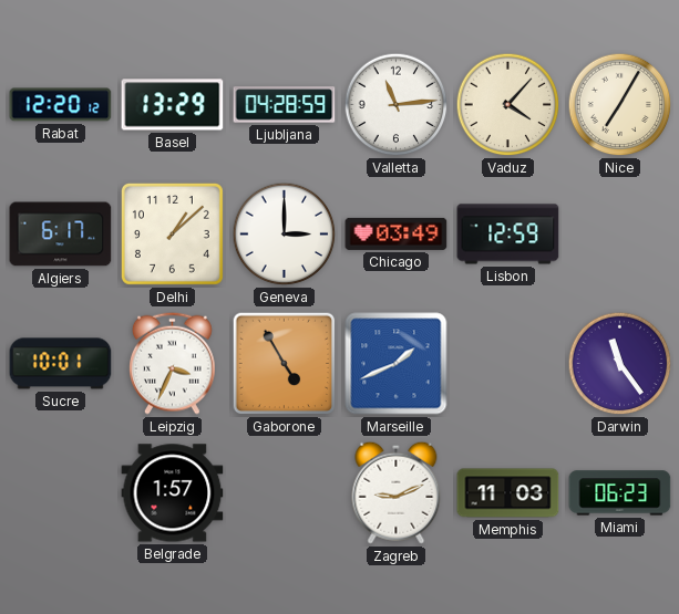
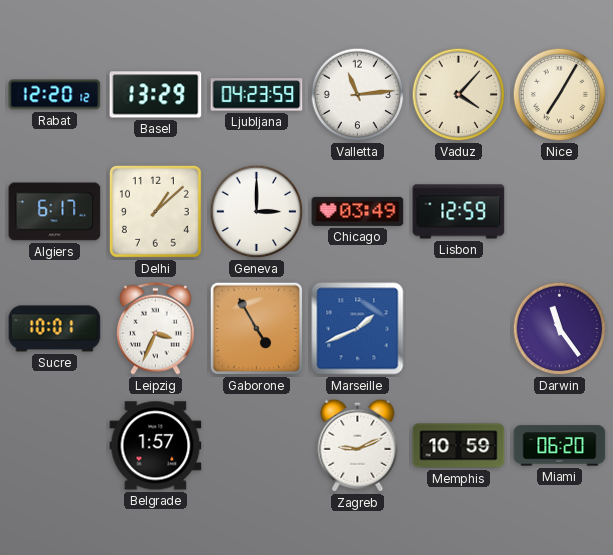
Ljubljana: 04:28 -> 04:23
Memphis: 11:03 -> 10:59
Miami: 06:23 -> 06:20
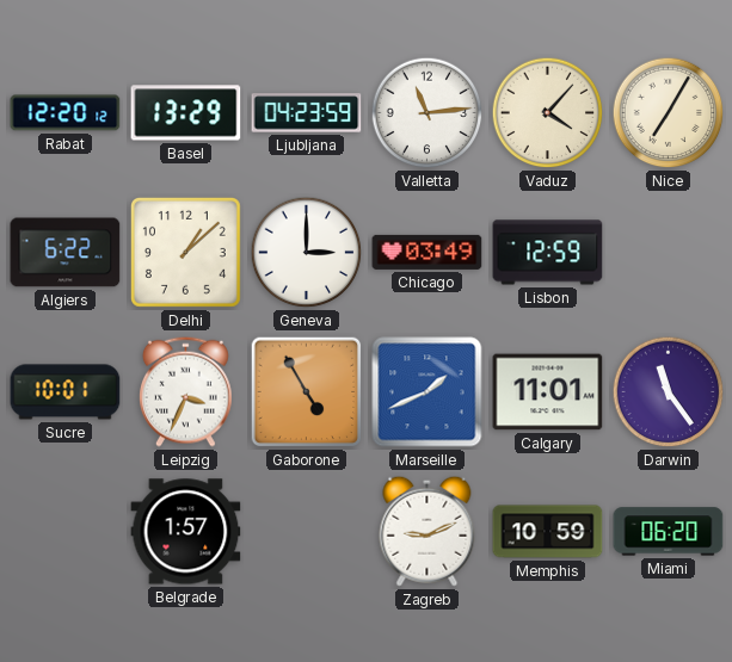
Algiers: 6:17 -> 6:22
Calgary: none -> 11:01
